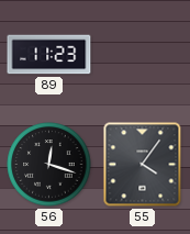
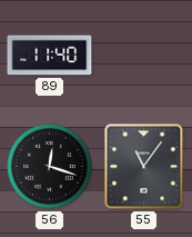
89: 11:23 -> 11:40
55: 4:06 -> 11:06
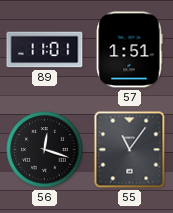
89: 11:40 -> 11:01
57: none -> 1:51
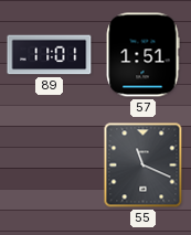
56: 12:18 -> none
55: 11:06 -> 11:19
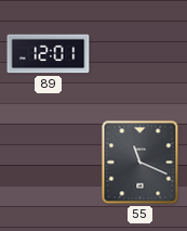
89: 11:01 -> 12:01
57: 1:51 -> none
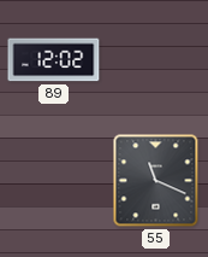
89: 12:01 -> 12:02
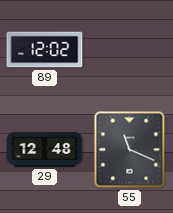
29: none -> 12:48
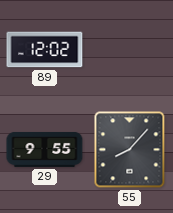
29: 12:48 -> 9:55
55: 11:19 -> 8:07
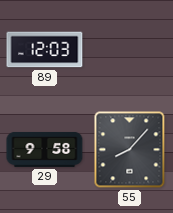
89: 12:02 -> 12:03
29: 9:55 -> 9:58
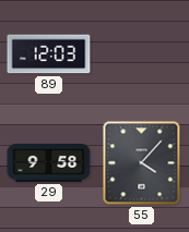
55: 8:07 -> 4:07
